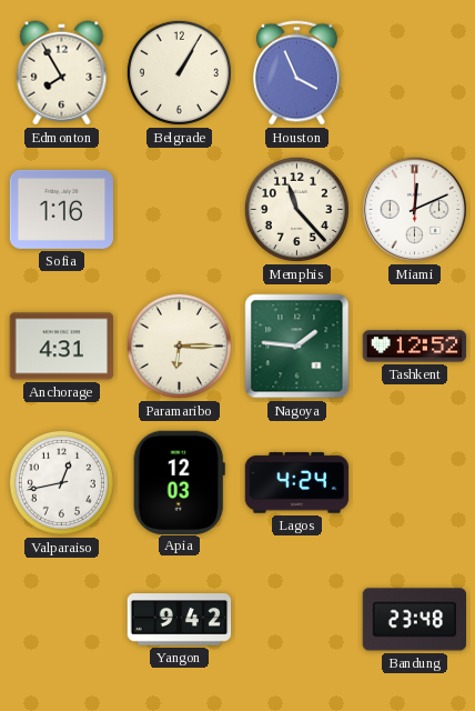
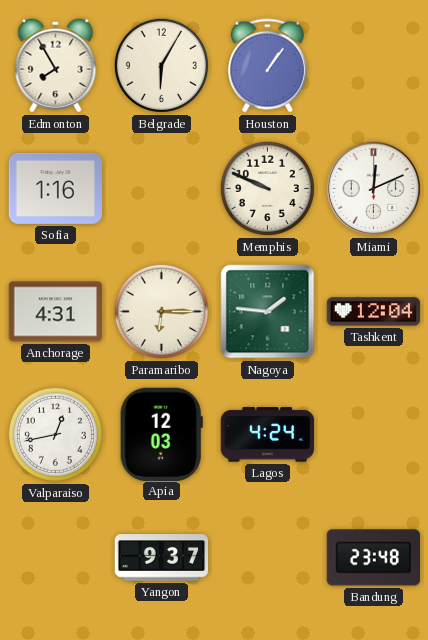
Belgrade: 1:05 -> 6:05
Houston: 3:56 -> 1:06
Memphis: 11:23 -> 9:49
Tashkent: 12:52 -> 12:04
Yangon: 9:42 -> 9:37
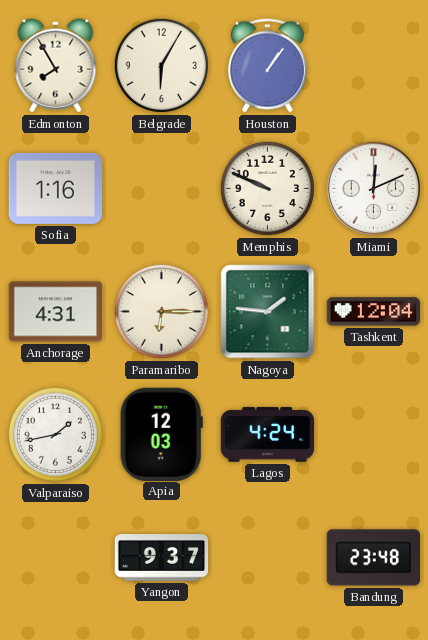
Valparaiso: 12:43 -> 1:43
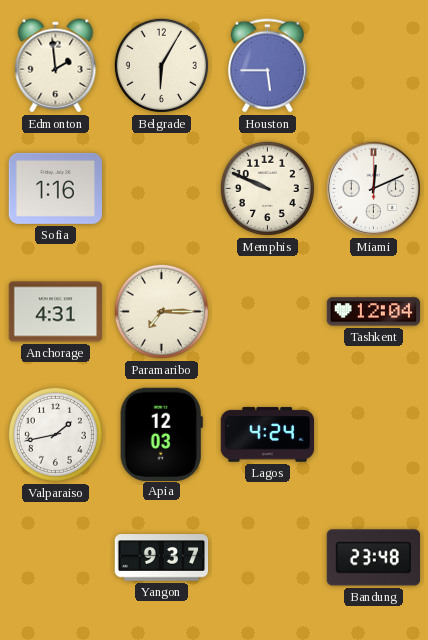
Edmonton: 7:55 -> 1:59
Houston: 1:06 -> 5:45
Paramaribo: 6:15 -> 7:15
Nagoya: 1:46 -> none
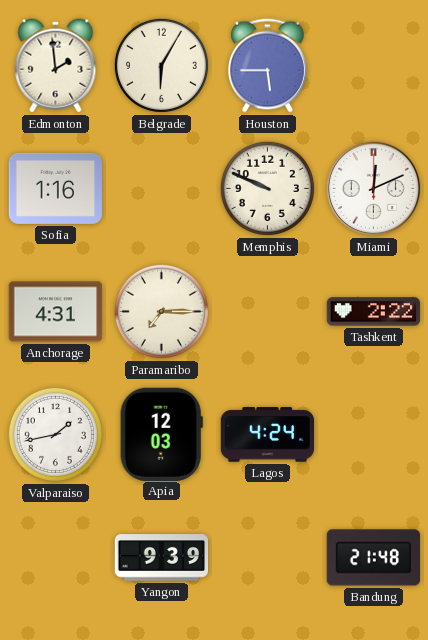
Tashkent: 12:04 -> 2:22
Yangon: 9:37 -> 9:39
Bandung: 23:48 -> 21:48
